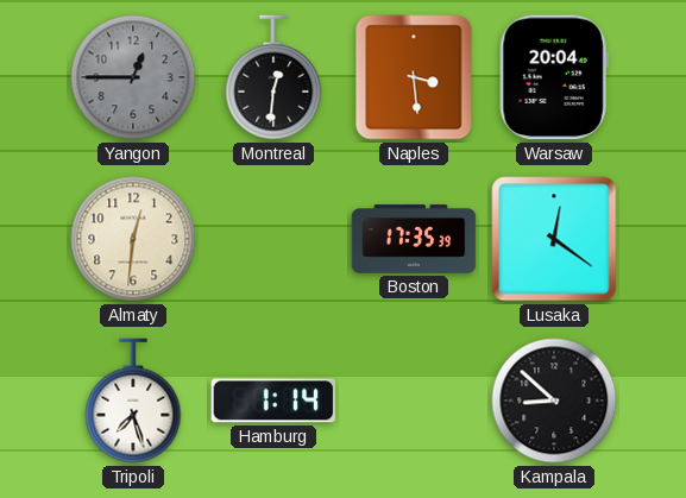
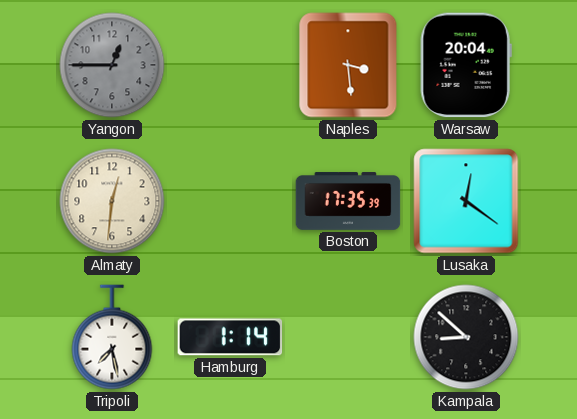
Montreal: 12:31 -> none
Tripoli: 7:27 -> 7:28
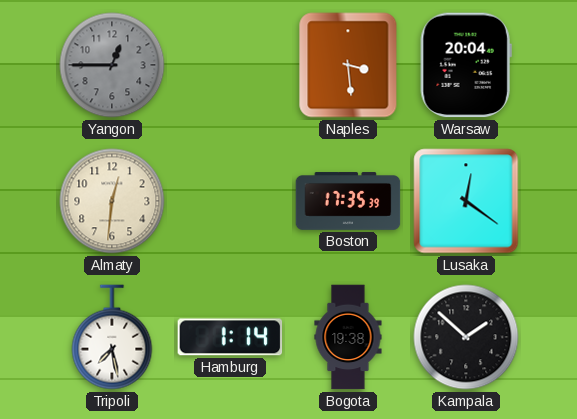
Bogota: none -> 19:38
Kampala: 8:52 -> 1:52
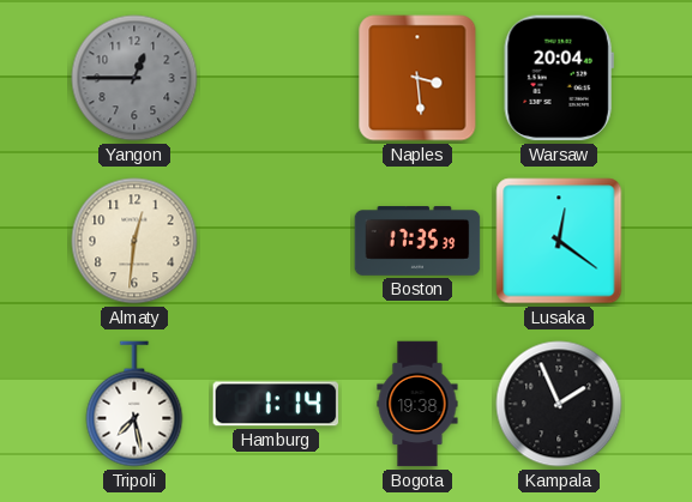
Kampala: 1:52 -> 1:56
